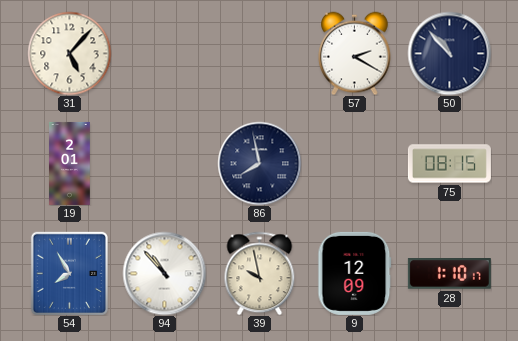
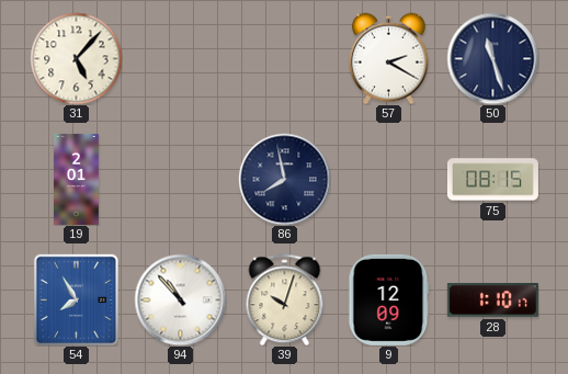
50: 10:53 -> 11:27
39: 9:58 -> 10:03
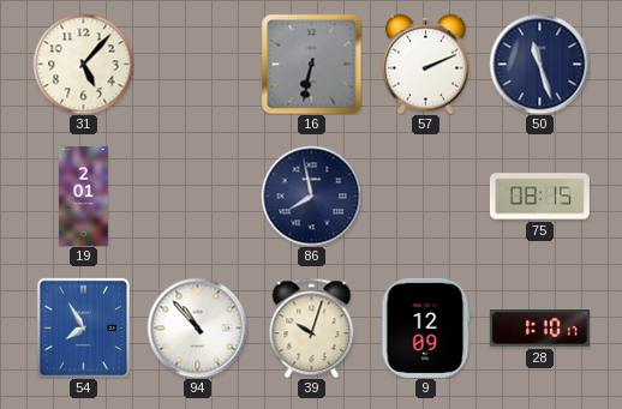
16: none -> 6:32
57: 2:20 -> 2:11
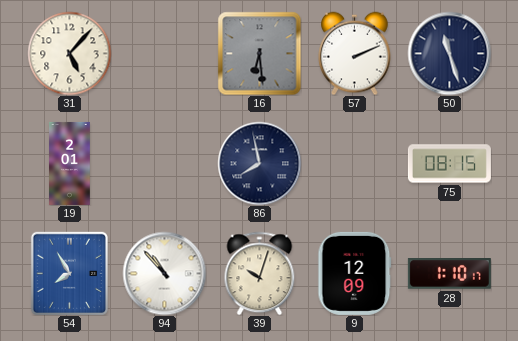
16: 6:32 -> 6:29
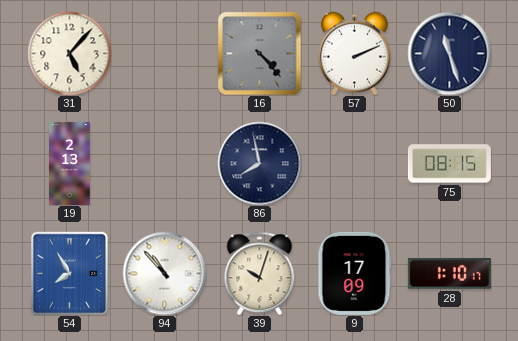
16: 6:29 -> 4:23
19: 2:01 -> 2:13
9: 12:09 -> 17:09
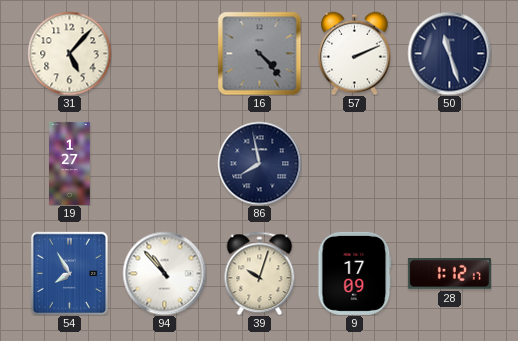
19: 2:13 -> 1:27
75: 08:15 -> none
28: 1:10 -> 1:12
